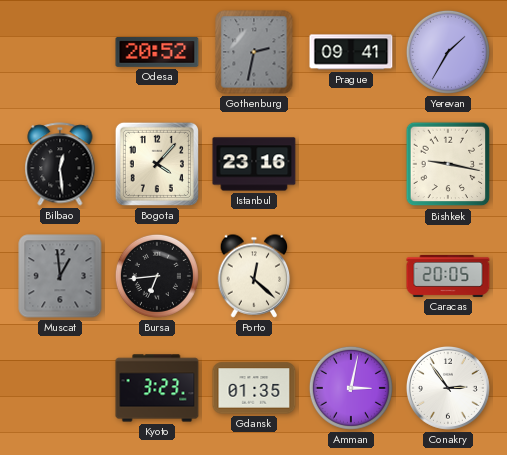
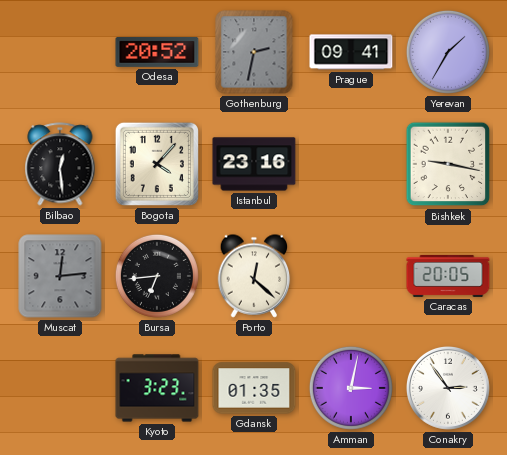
Muscat: 12:59 -> 12:14
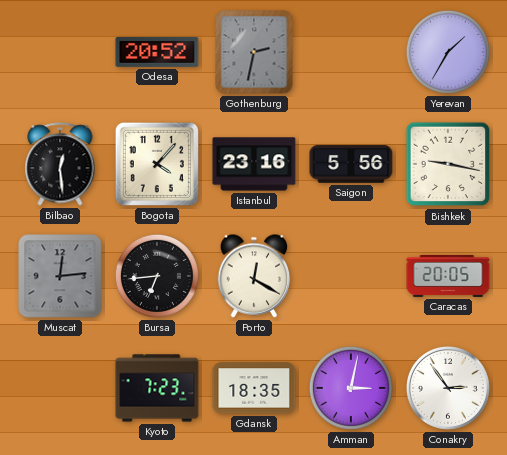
Prague: 09:41 -> none
Saigon: none -> 5:56
Porto: 12:22 -> 12:20
Kyoto: 3:23 -> 7:23
Gdansk: 01:35 -> 18:35
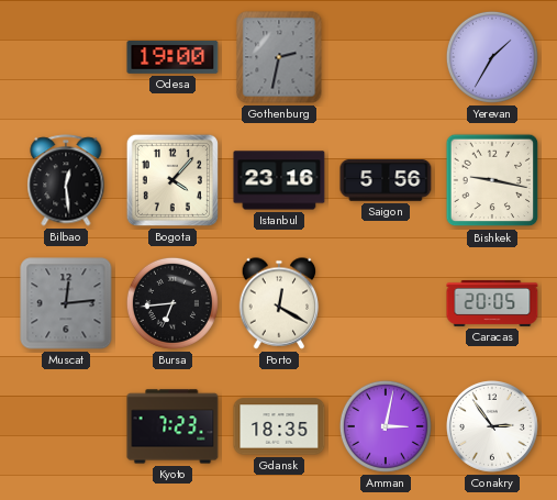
Odesa: 20:52 -> 19:00
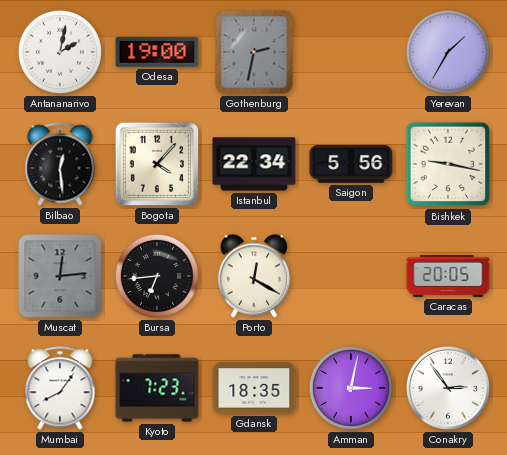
Antananarivo: none -> 2:02
Istanbul: 23:16 -> 22:34
Mumbai: none -> 8:06
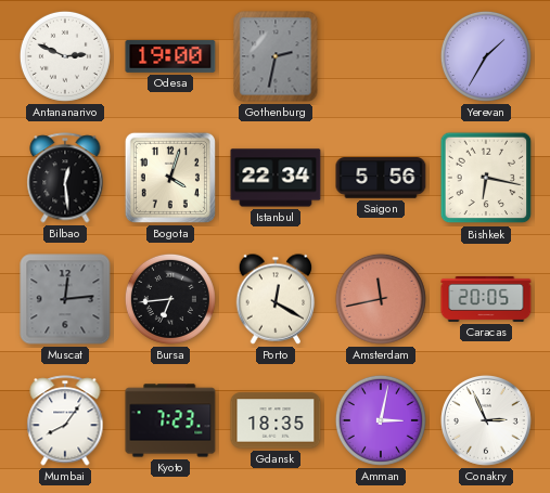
Antananarivo: 2:02 -> 2:49
Bogota: 4:07 -> 4:03
Bishkek: 9:17 -> 6:17
Amsterdam: none -> 11:43
Conakry: 2:54 -> 2:56
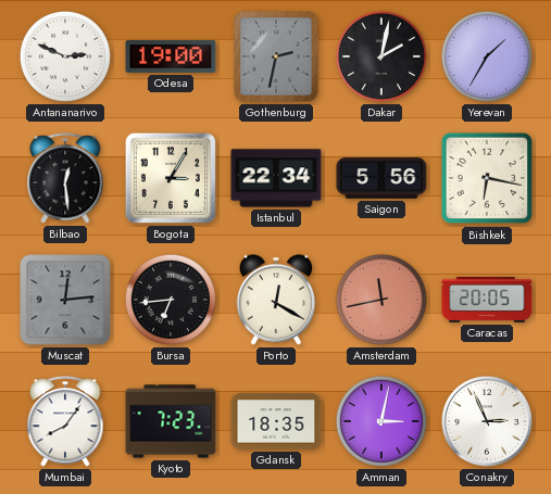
Dakar: none -> 2:02
Bogota: 4:03 -> 3:05
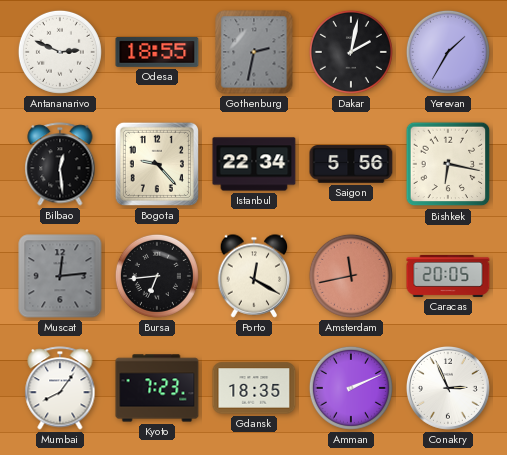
Odesa: 19:00 -> 18:55
Bogota: 3:05 -> 9:23
Amman: 3:02 -> 2:11
